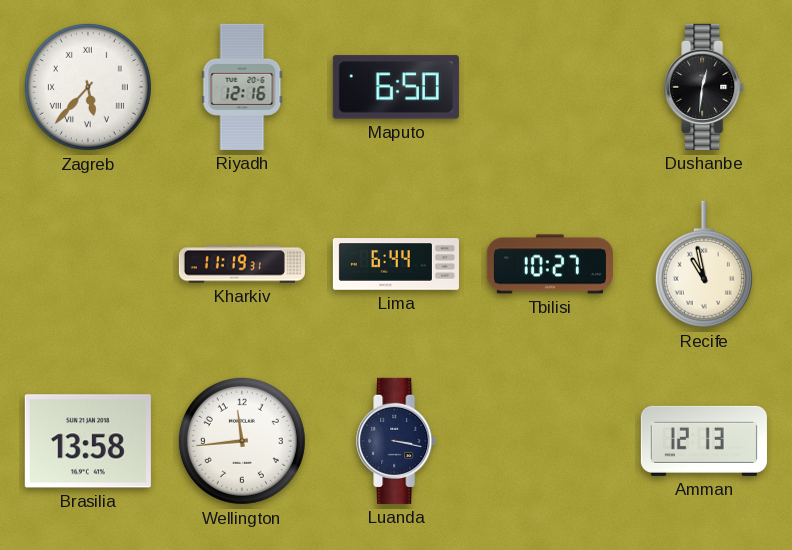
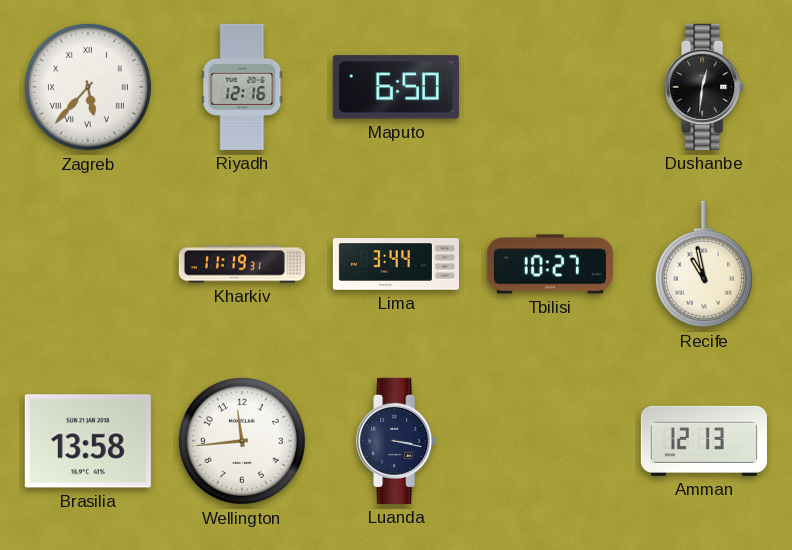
Lima: 6:44 -> 3:44
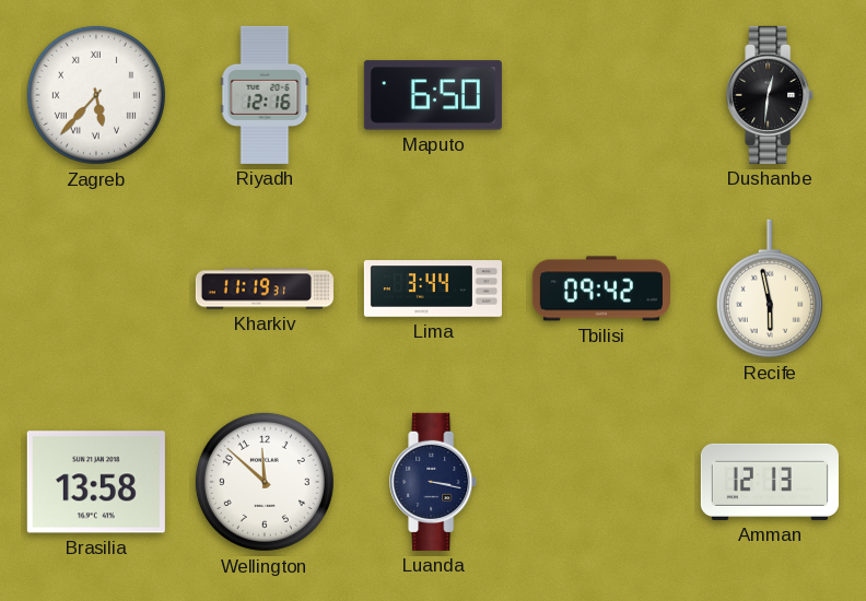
Tbilisi: 10:27 -> 09:42
Recife: 10:58 -> 5:58
Wellington: 11:44 -> 11:52
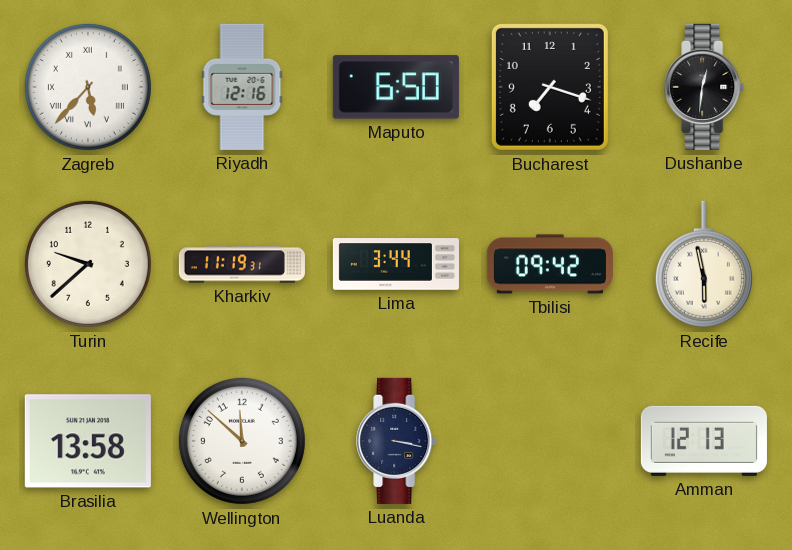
Bucharest: none -> 7:18
Turin: none -> 9:38
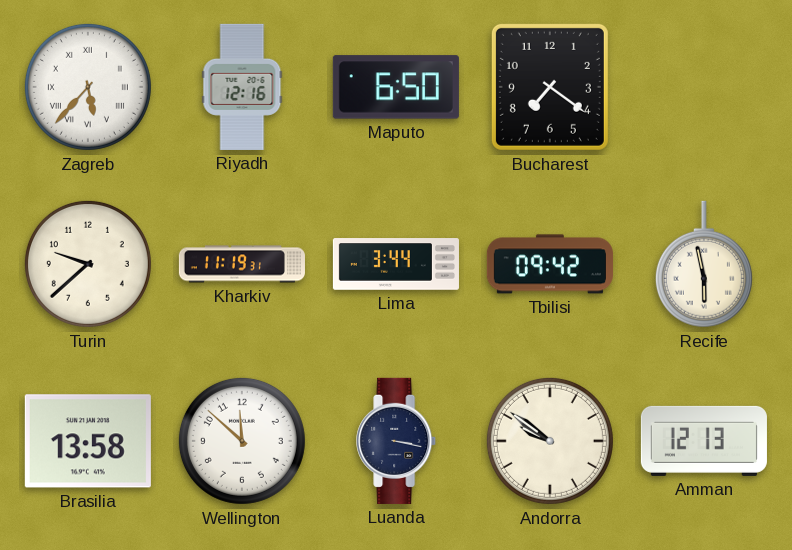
Bucharest: 7:18 -> 7:21
Dushanbe: 12:31 -> none
Andorra: none -> 9:51
